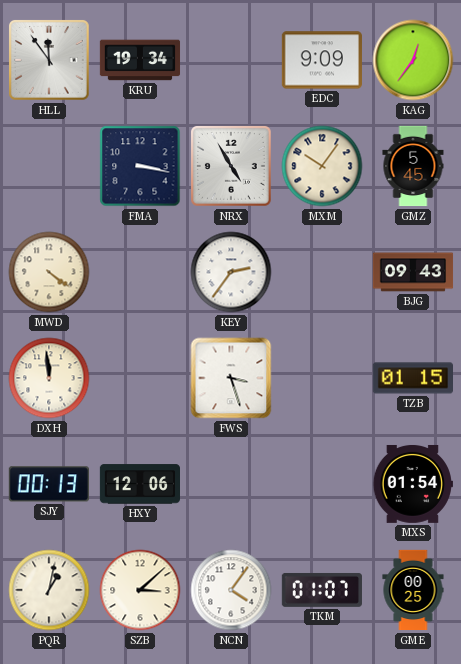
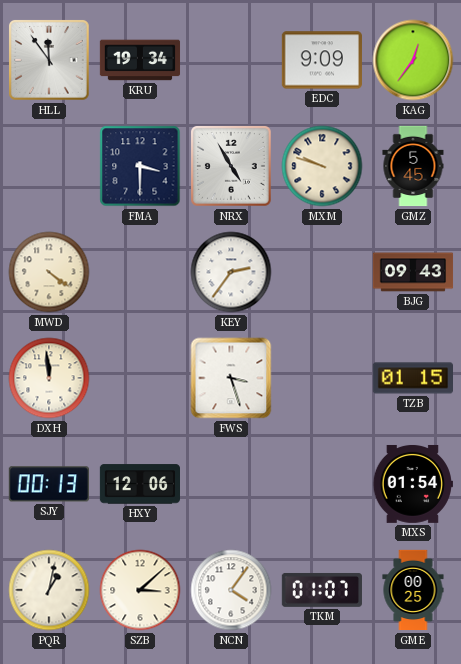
FMA: 3:17 -> 3:30
MXM: 10:06 -> 9:48
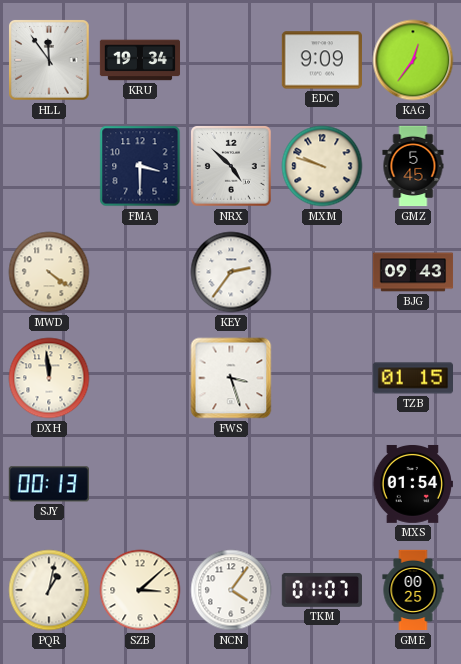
NRX: 4:55 -> 4:52
HXY: 12:06 -> none
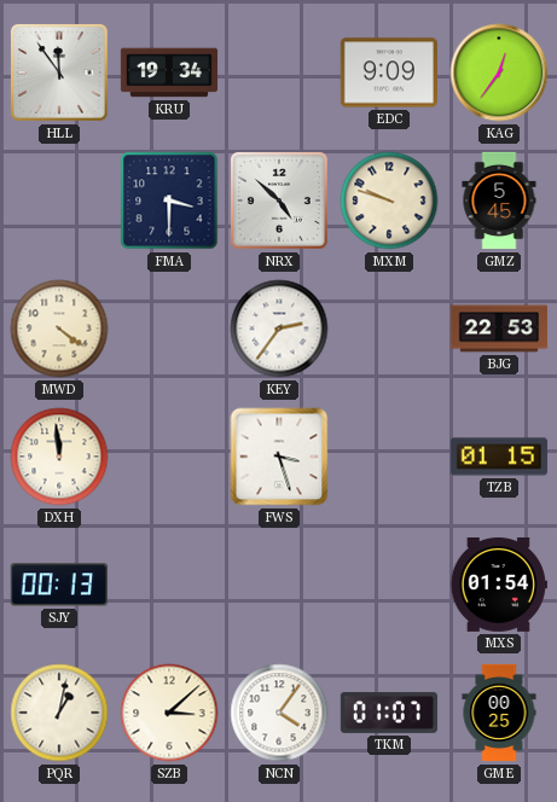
BJG: 09:43 -> 22:53
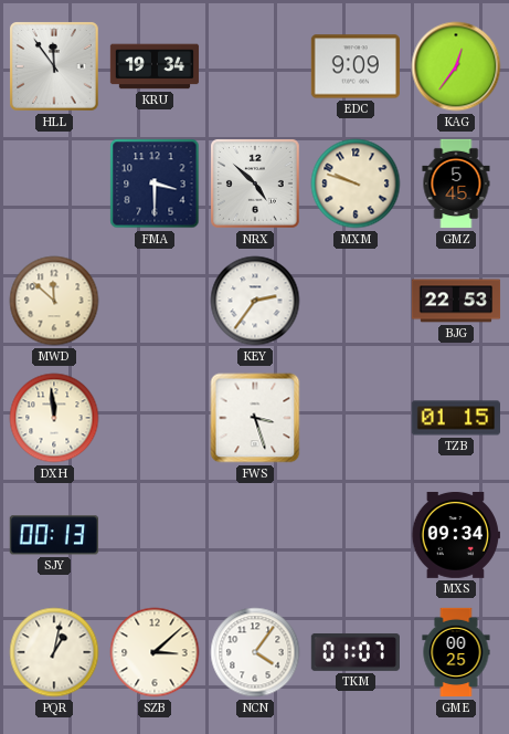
MWD: 4:21 -> 11:52
MXS: 01:54 -> 09:34
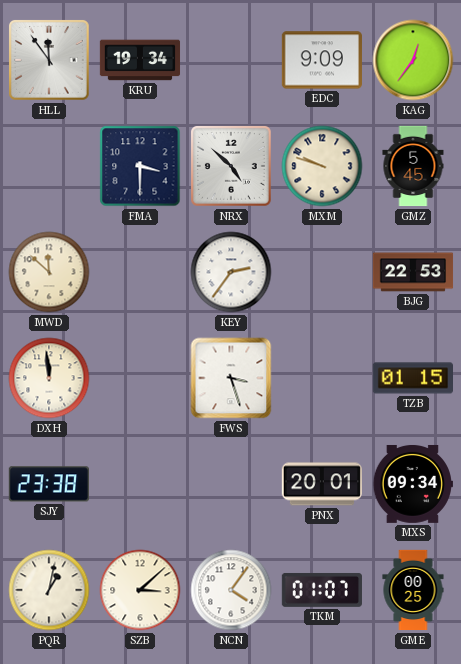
SJY: 00:13 -> 23:38
PNX: none -> 20:01
